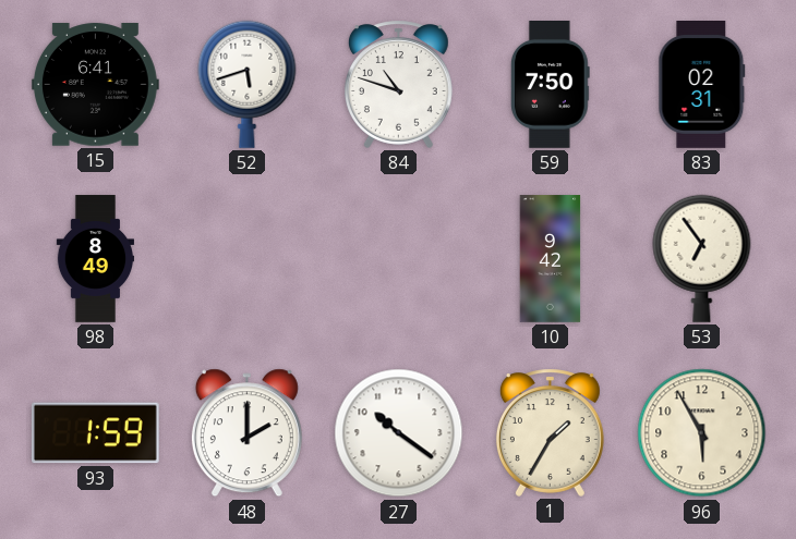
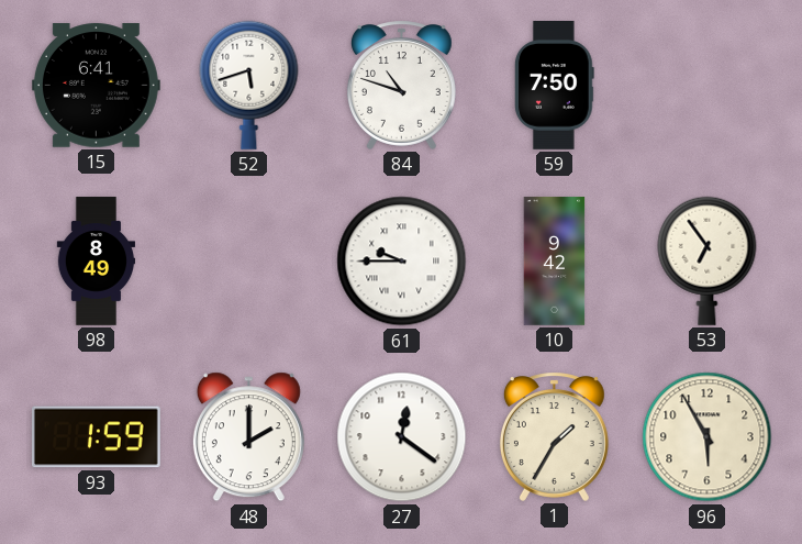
83: 02:31 -> none
61: none -> 9:45
27: 10:21 -> 12:21
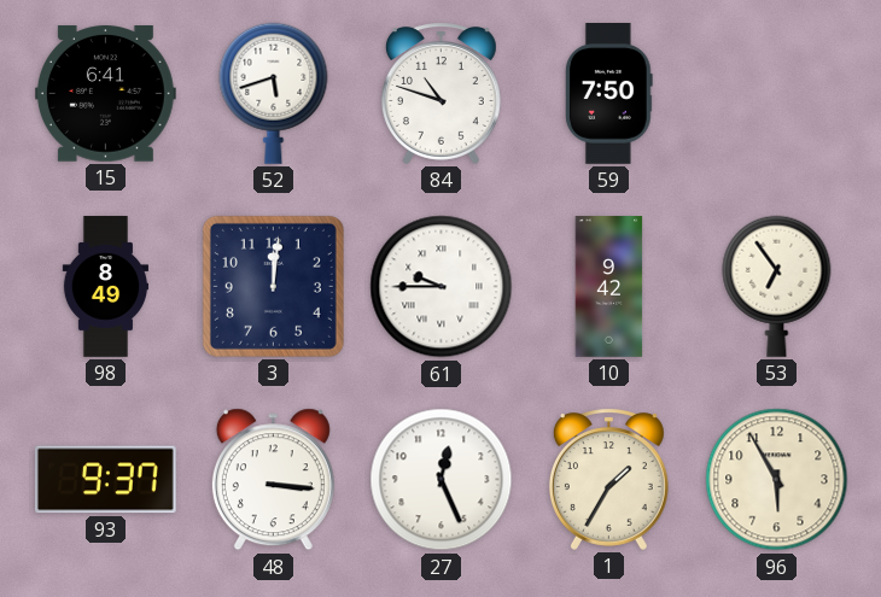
3: none -> 12:01
93: 1:59 -> 9:37
48: 2:00 -> 3:16
27: 12:21 -> 12:26
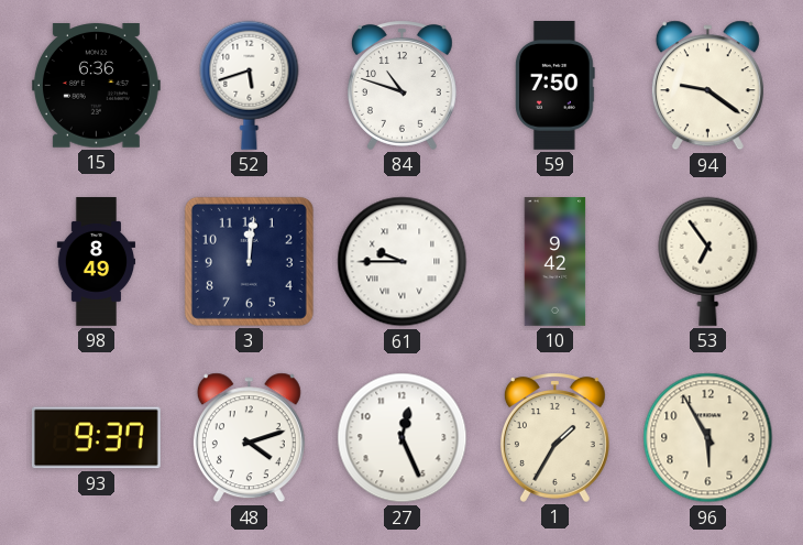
15: 6:41 -> 6:36
94: none -> 9:21
48: 3:16 -> 4:12
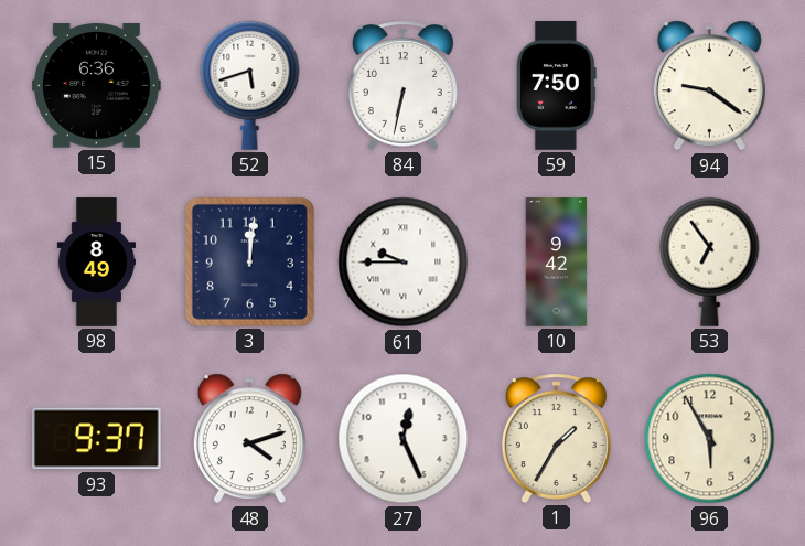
84: 10:48 -> 6:32
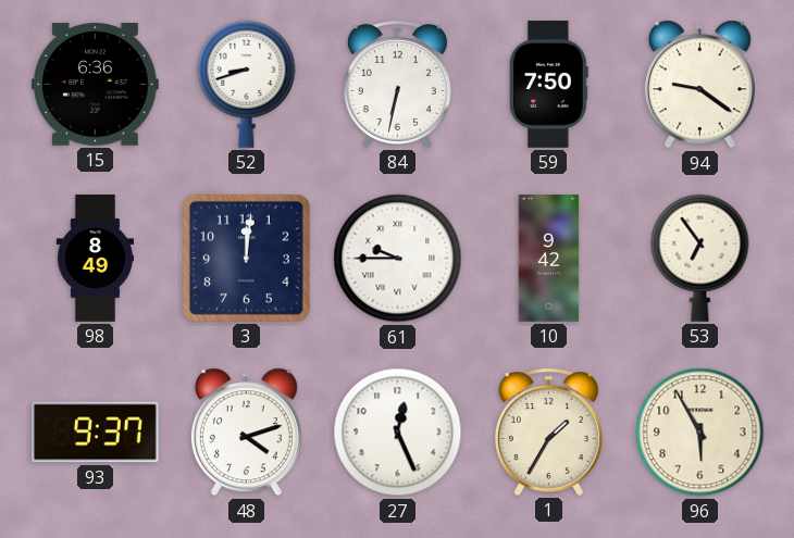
52: 5:42 -> 8:42
